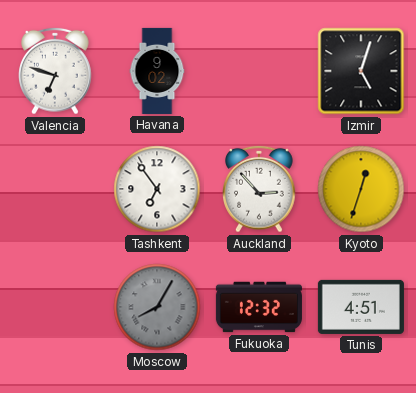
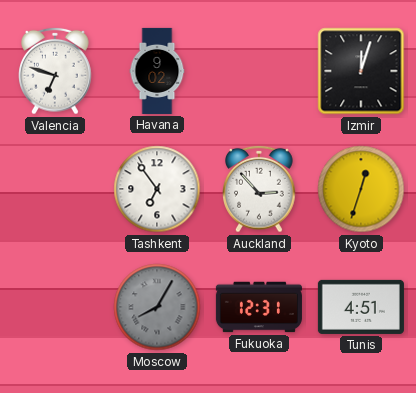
Izmir: 5:03 -> 12:03
Fukuoka: 12:32 -> 12:31
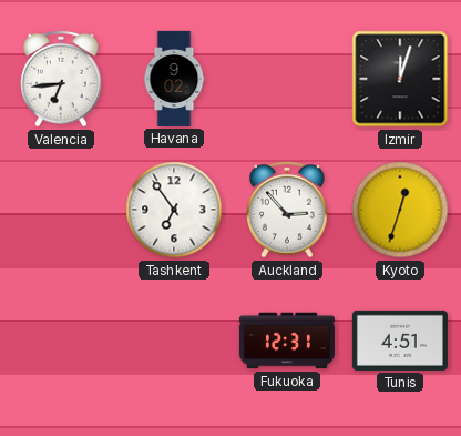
Valencia: 6:48 -> 6:44
Moscow: 8:05 -> none
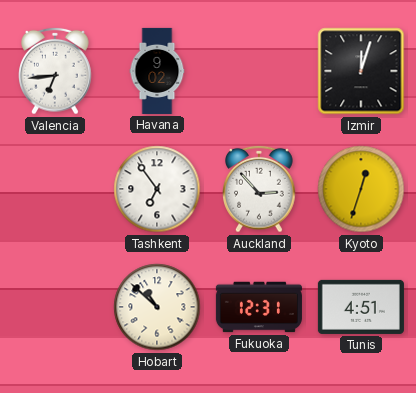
Hobart: none -> 10:52
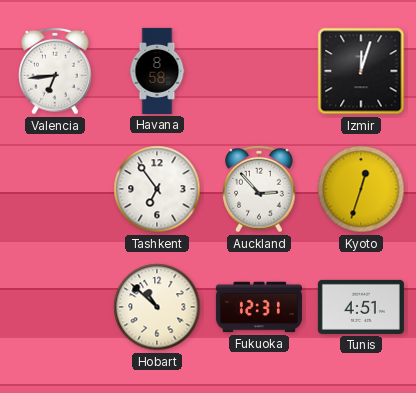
Havana: 9:02 -> 8:58
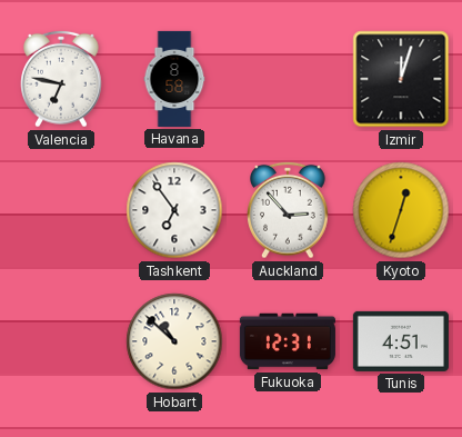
Valencia: 6:44 -> 6:47
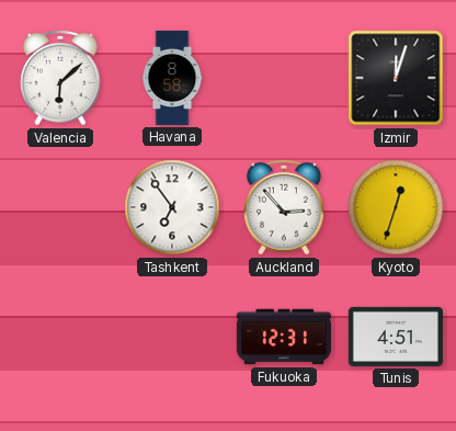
Valencia: 6:47 -> 6:08
Hobart: 10:52 -> none
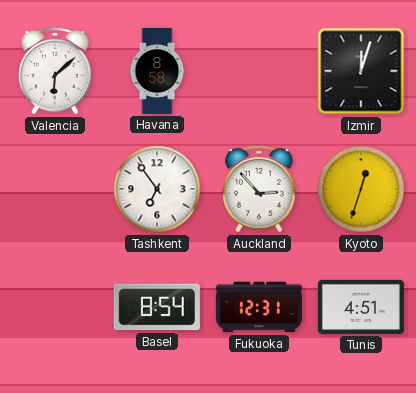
Basel: none -> 8:54
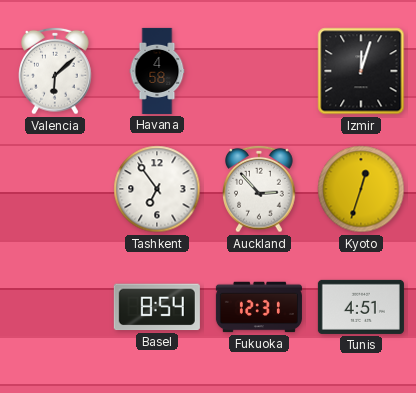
Havana: 8:58 -> 4:58
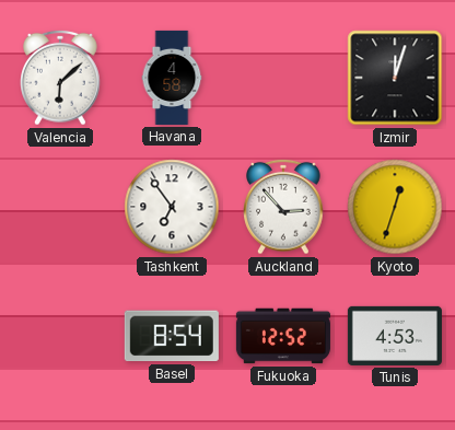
Fukuoka: 12:31 -> 12:52
Tunis: 4:51 -> 4:53
